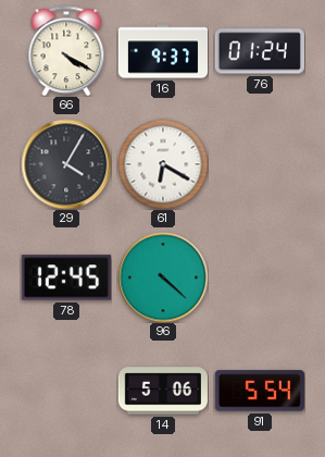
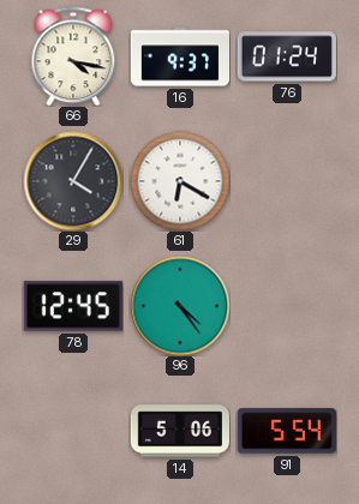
66: 4:20 -> 4:17
96: 4:22 -> 4:24
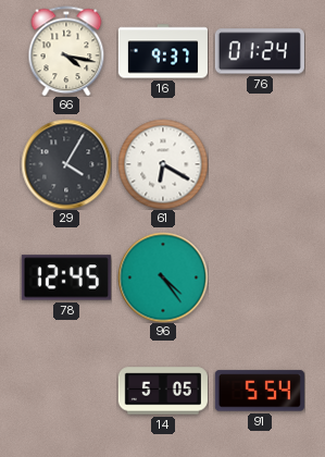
14: 5:06 -> 5:05
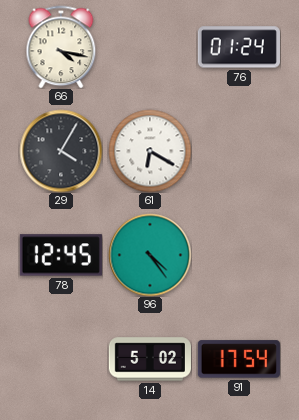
16: 9:37 -> none
14: 5:05 -> 5:02
91: 5:54 -> 17:54
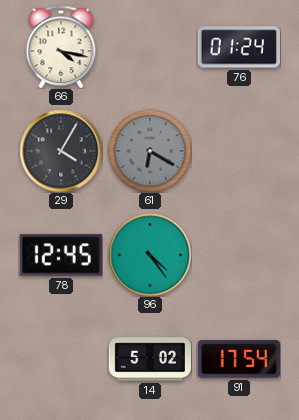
61 dial: white -> grey
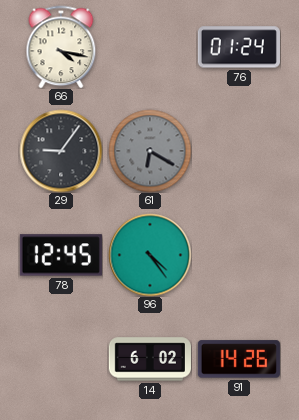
29: 4:05 -> 9:06
14: 5:02 -> 6:02
91: 17:54 -> 14:26
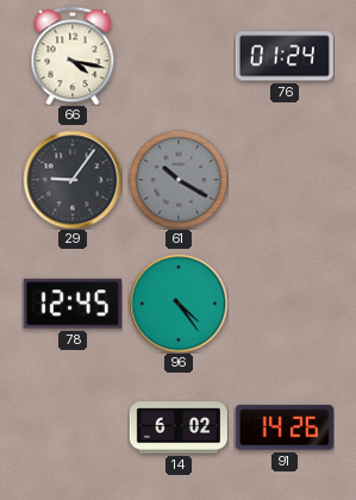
61: 6:20 -> 10:20
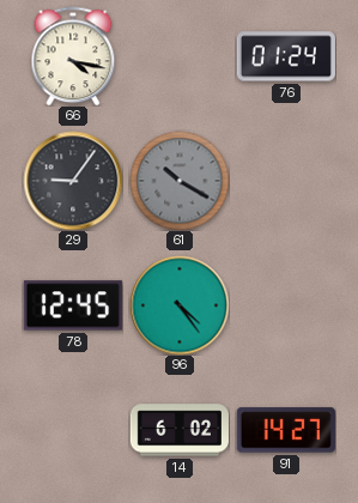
91: 14:26 -> 14:27
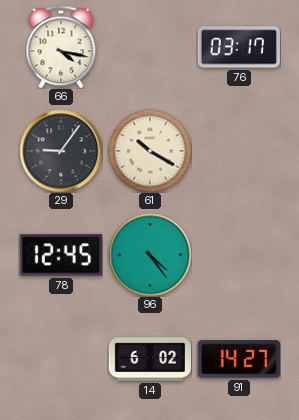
76: 01:24 -> 03:17
61 dial: grey -> cream
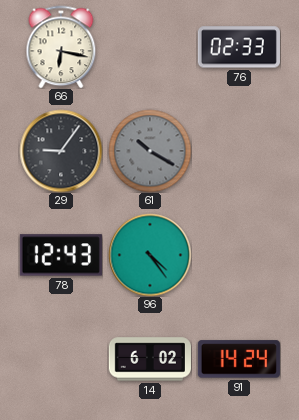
66: 4:17 -> 6:17
76: 03:17 -> 02:33
61 dial: cream -> grey
78: 12:45 -> 12:43
91: 14:27 -> 14:24
